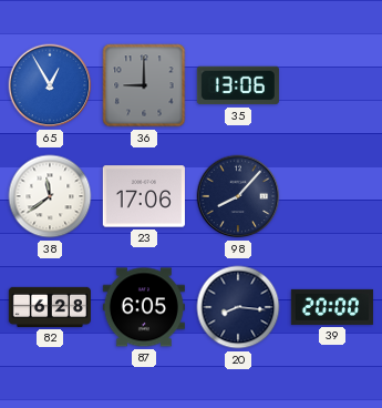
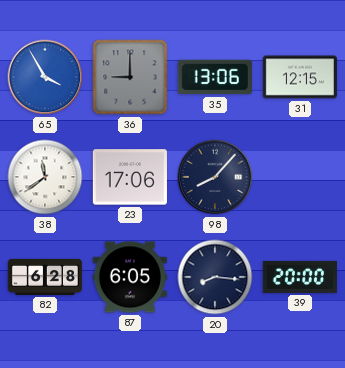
65: 12:55 -> 3:55
31: none -> 12:15
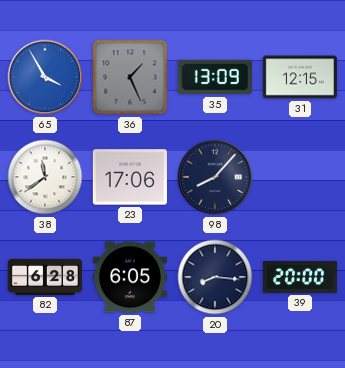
36: 9:00 -> 1:26
35: 13:06 -> 13:09
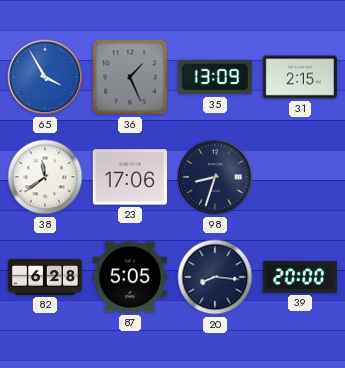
31: 12:15 -> 2:15
98: 8:07 -> 8:33
87: 6:05 -> 5:05
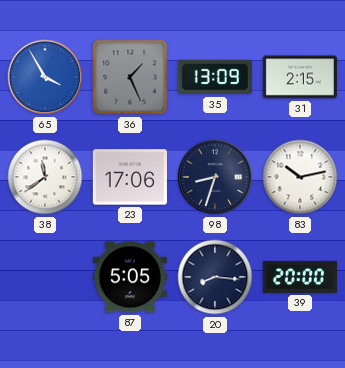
83: none -> 10:13
82: 6:28 -> none
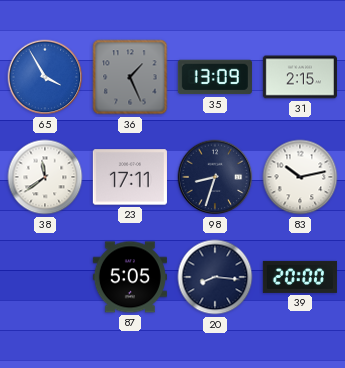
23: 17:06 -> 17:11
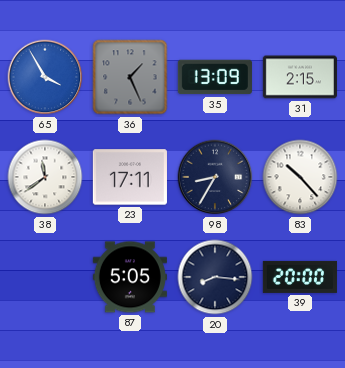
98: 8:33 -> 8:35
83: 10:13 -> 10:23
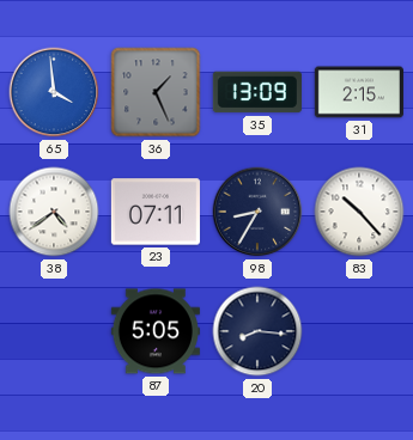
65: 3:55 -> 3:59
38: 11:39 -> 4:39
23: 17:11 -> 07:11
39: 20:00 -> none
